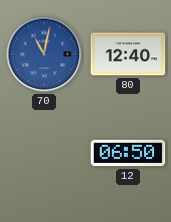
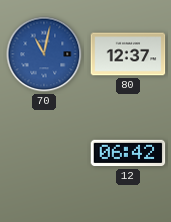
80: 12:40 -> 12:37
12: 06:50 -> 06:42
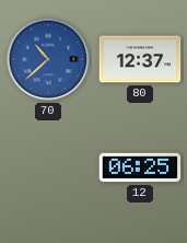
70: 11:02 -> 10:38
12: 06:42 -> 06:25
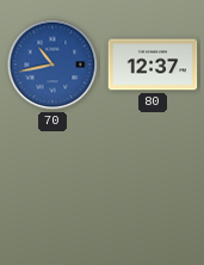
70: 10:38 -> 10:43
12: 06:25 -> none
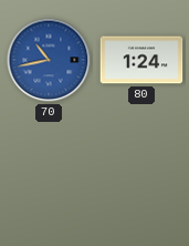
80: 12:37 -> 1:24
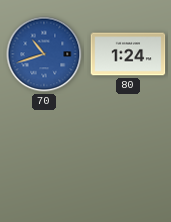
70: 10:43 -> 10:42
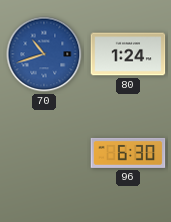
96: none -> 6:30
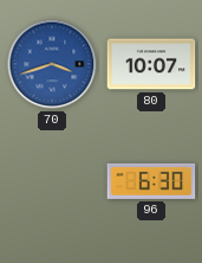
70: 10:42 -> 3:42
80: 1:24 -> 10:07
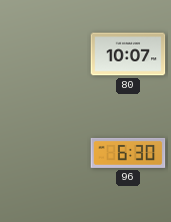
70: 3:42 -> none
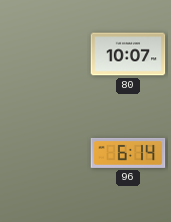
96: 6:30 -> 6:14
